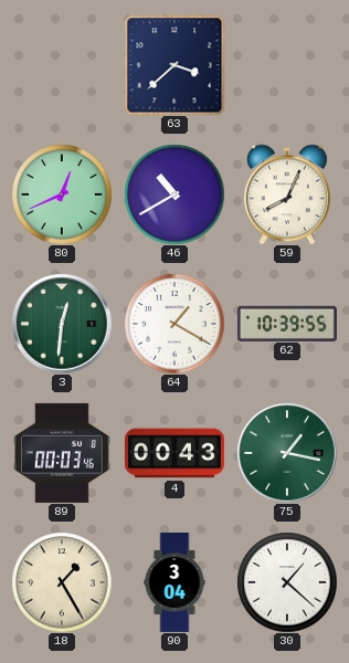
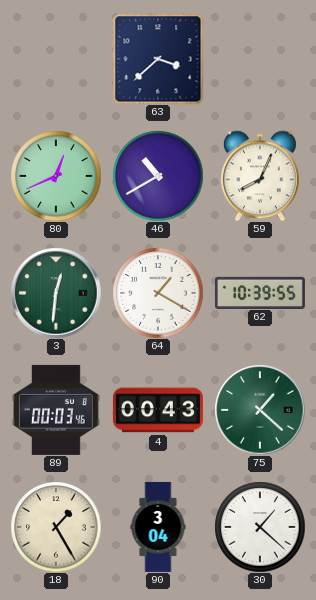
75: 1:17 -> 1:22
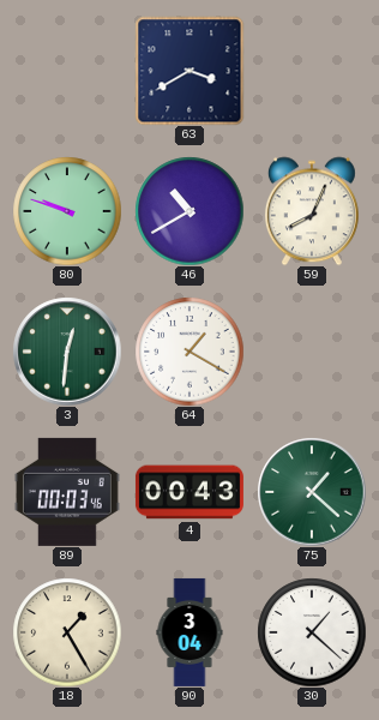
63: 3:38 -> 3:40
80: 12:41 -> 9:48
62: 10:39 -> none
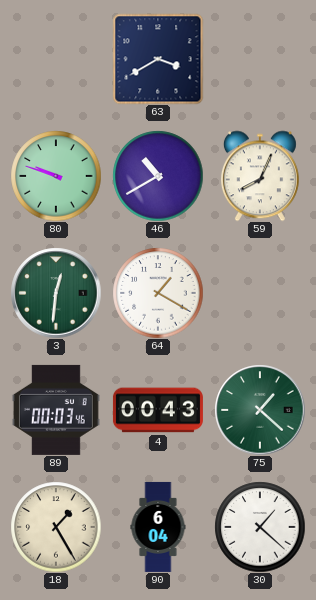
90: 3:04 -> 6:04
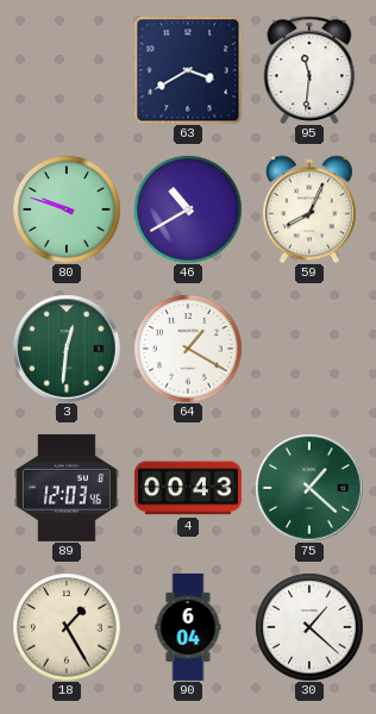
95: none -> 11:31
89: 00:03 -> 12:03
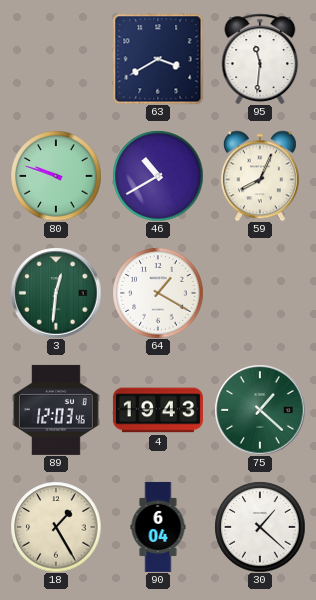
4: 00:43 -> 19:43
